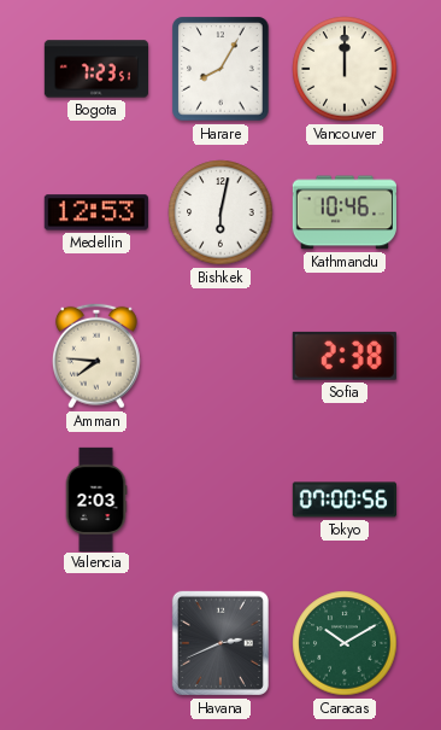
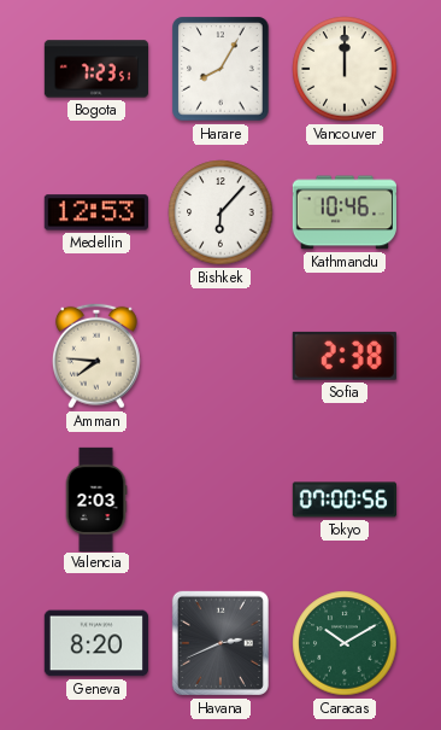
Bishkek: 6:02 -> 6:07
Geneva: none -> 8:20
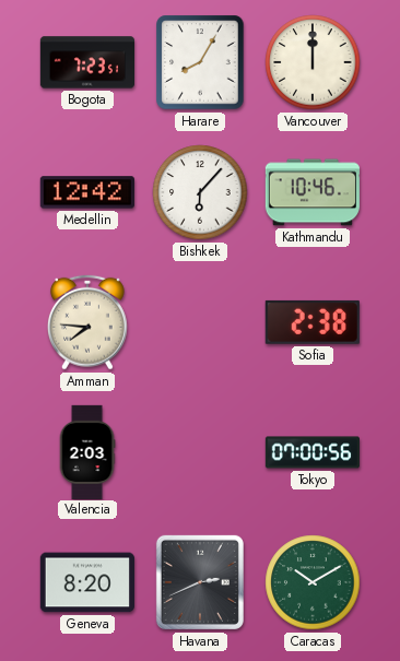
Medellin: 12:53 -> 12:42
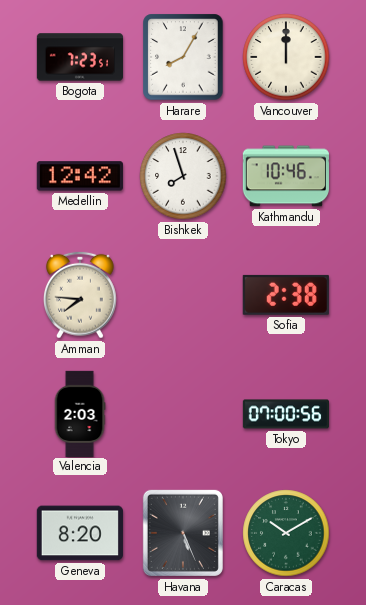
Bishkek: 6:07 -> 7:57
Havana: 2:41 -> 5:26
